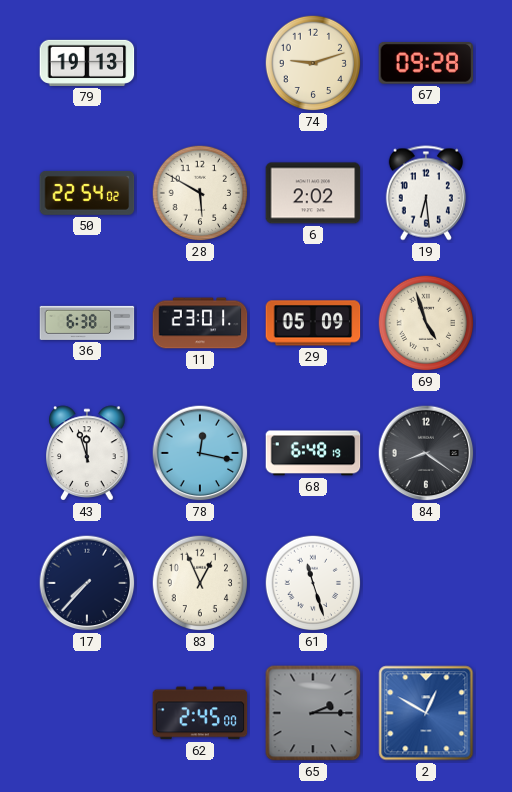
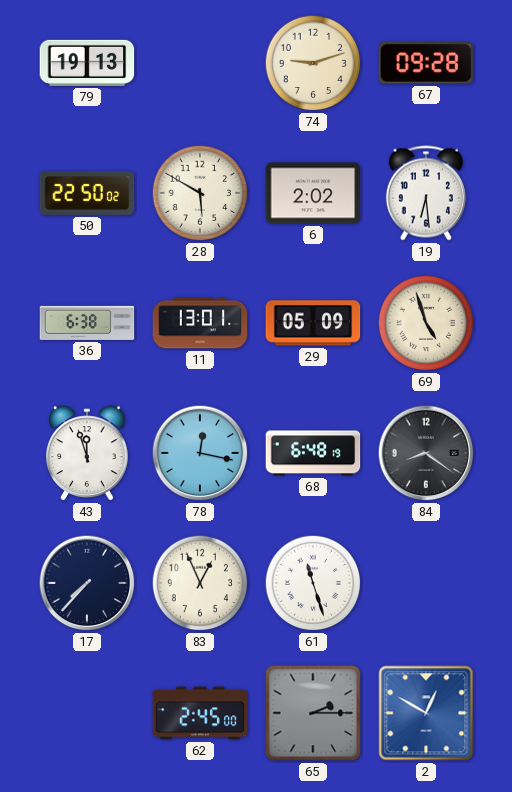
50: 22:54 -> 22:50
11: 23:01 -> 13:01
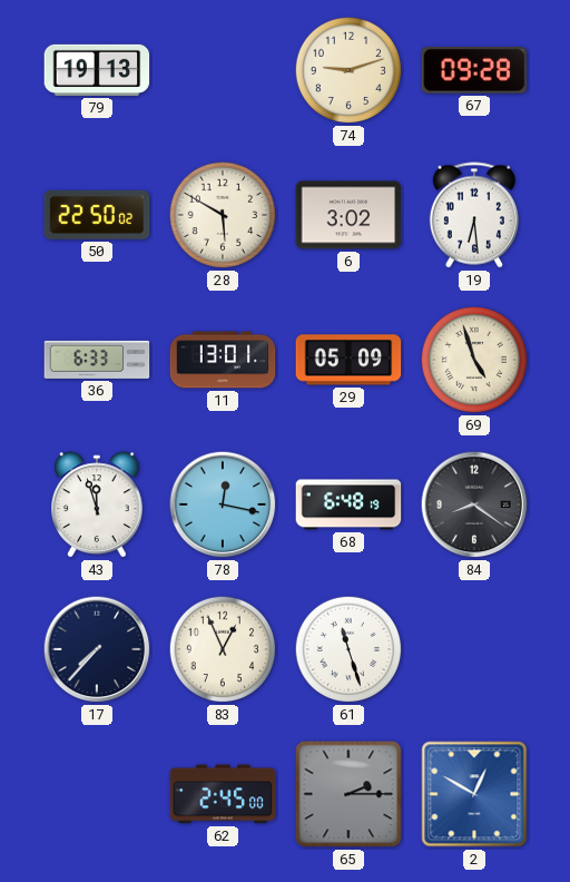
6: 2:02 -> 3:02
36: 6:38 -> 6:33
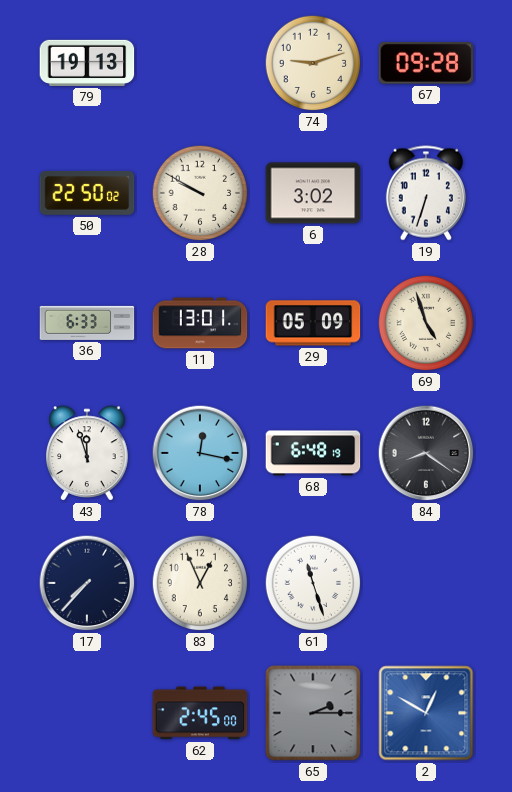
28: 5:50 -> 9:50
19: 6:29 -> 6:33
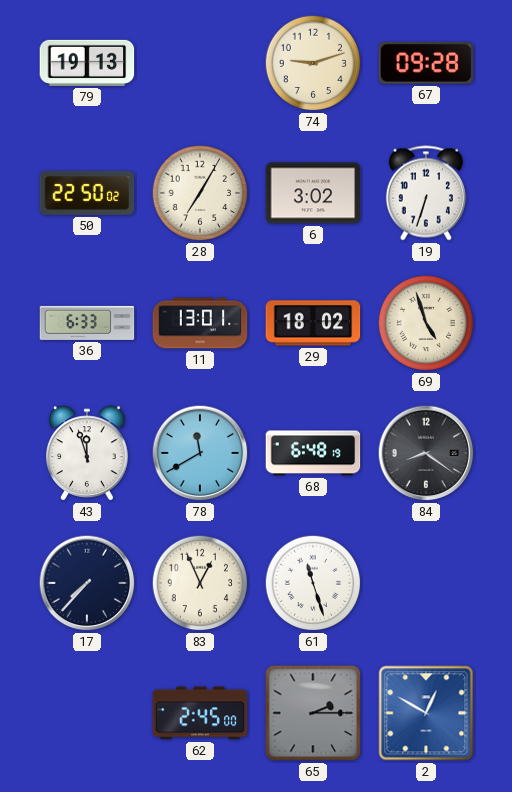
28: 9:50 -> 7:05
29: 05:09 -> 18:02
78: 12:17 -> 11:40
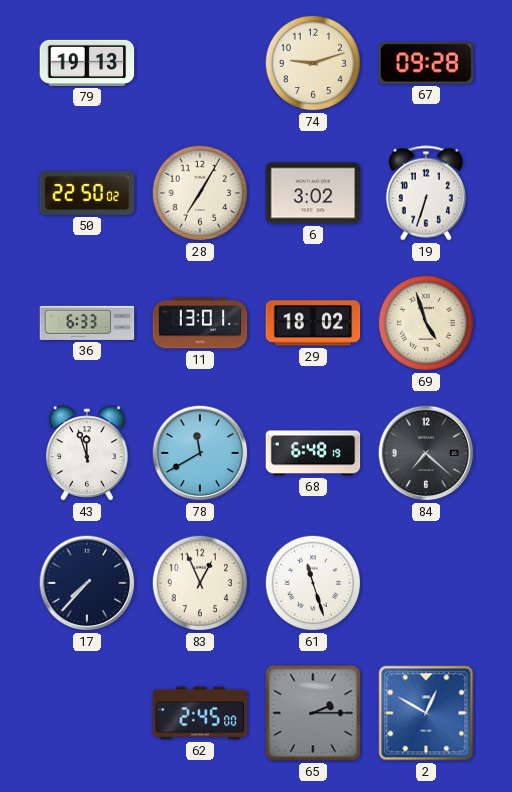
84: 8:21 -> 7:22
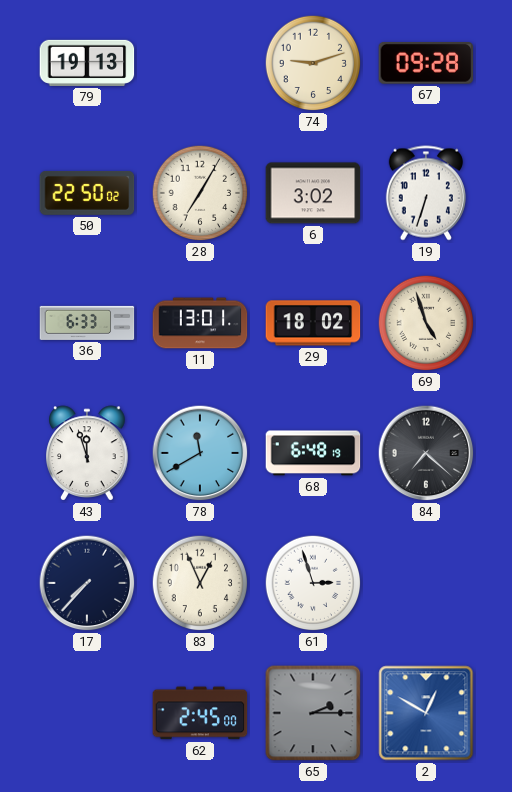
61: 11:27 -> 2:57
